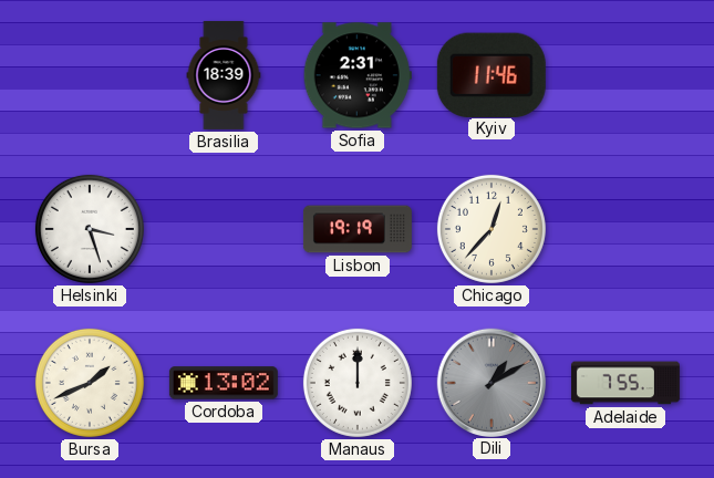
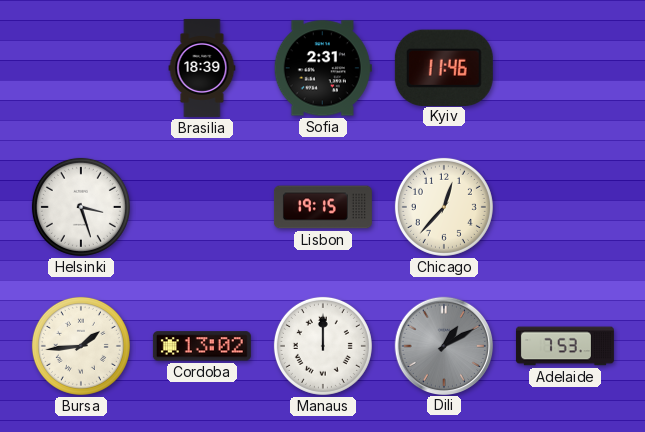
Lisbon: 19:19 -> 19:15
Bursa: 1:41 -> 1:44
Adelaide: 7:55 -> 7:53
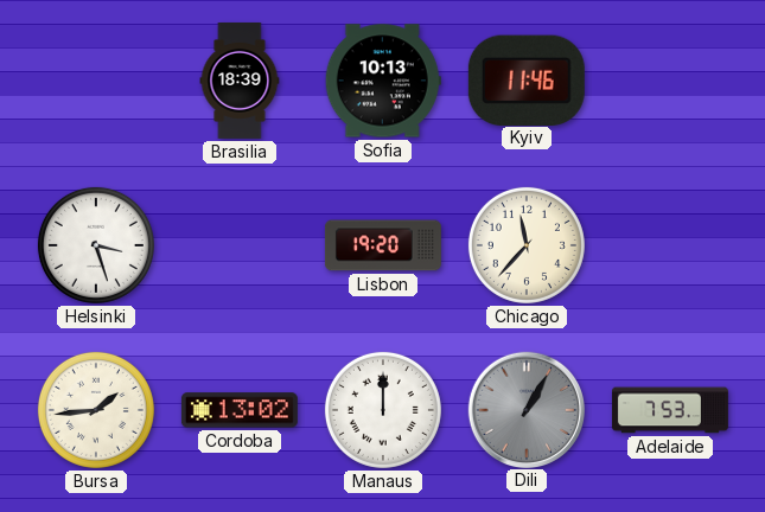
Sofia: 2:31 -> 10:13
Lisbon: 19:15 -> 19:20
Chicago: 12:37 -> 11:37
Dili: 1:10 -> 1:05
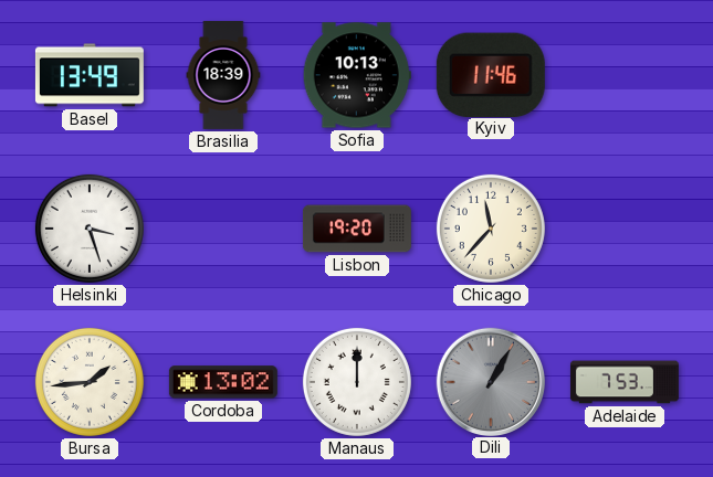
Basel: none -> 13:49
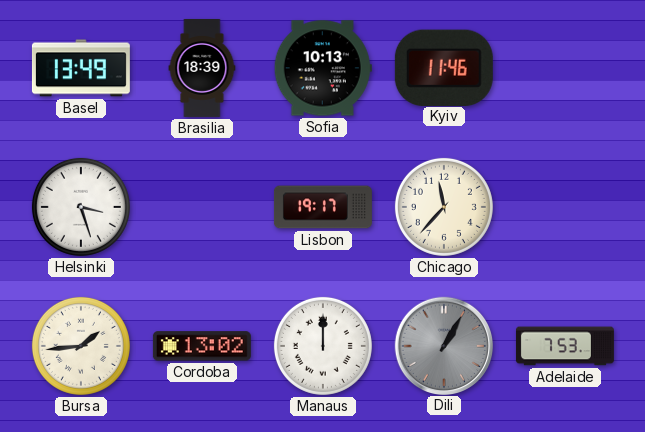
Lisbon: 19:20 -> 19:17
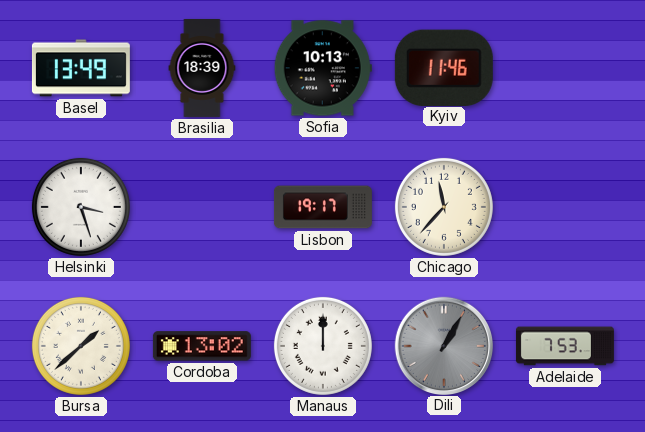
Bursa: 1:44 -> 1:38
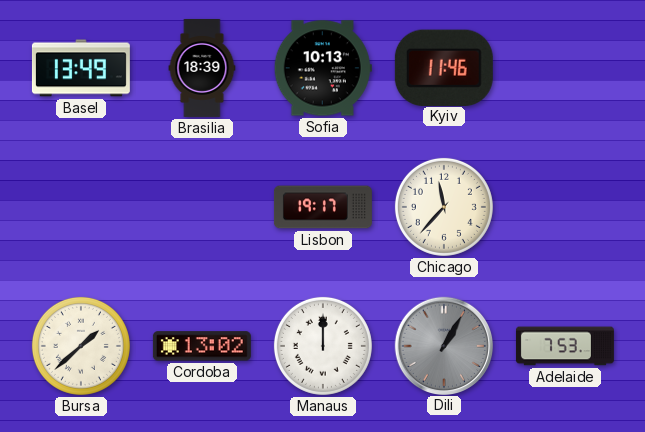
Helsinki: 3:27 -> none
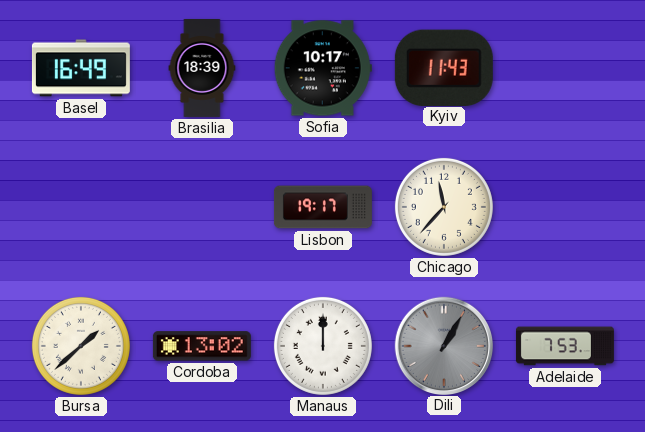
Basel: 13:49 -> 16:49
Sofia: 10:13 -> 10:17
Kyiv: 11:46 -> 11:43
